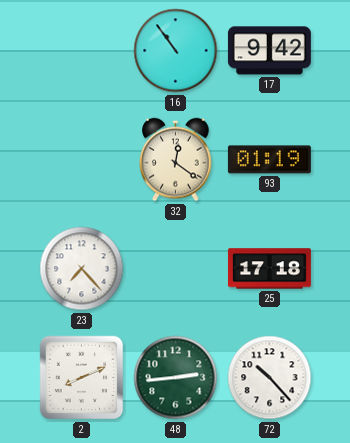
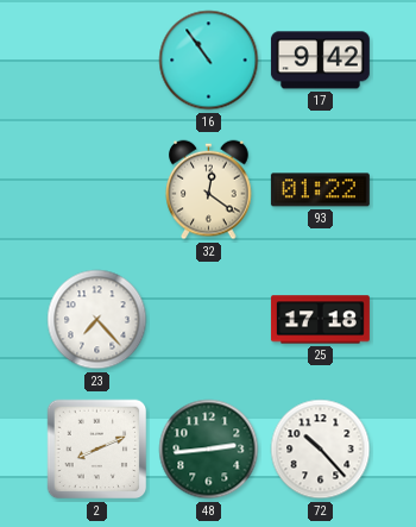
93: 01:19 -> 01:22
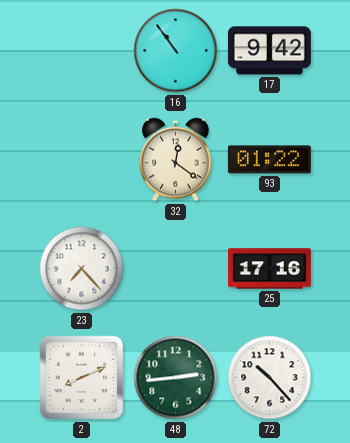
25: 17:18 -> 17:16
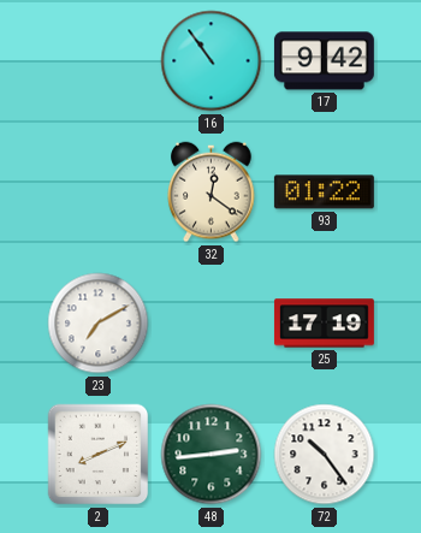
23: 7:23 -> 7:10
25: 17:16 -> 17:19
72: 10:23 -> 10:24
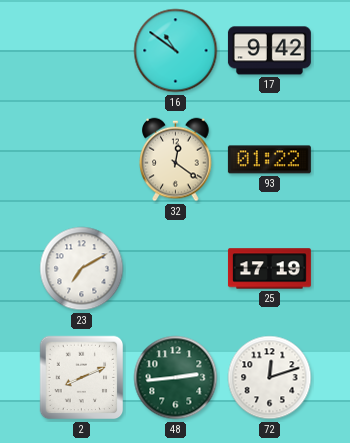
16: 10:54 -> 10:51
72: 10:24 -> 12:12
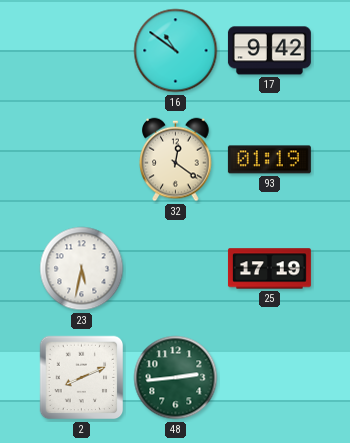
93: 01:22 -> 01:19
23: 7:10 -> 5:32
72: 12:12 -> none
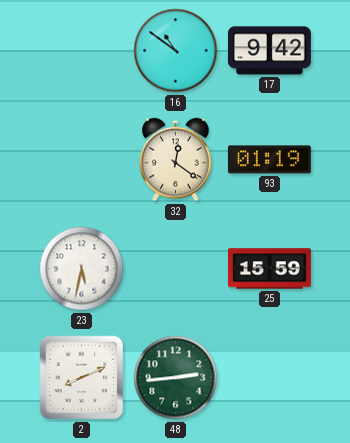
25: 17:19 -> 15:59
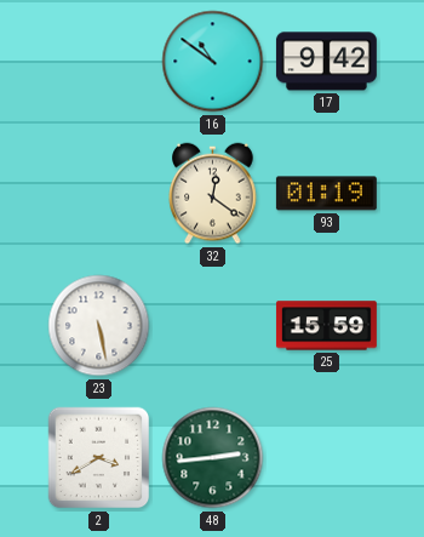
23: 5:32 -> 5:28
2: 8:11 -> 3:40
